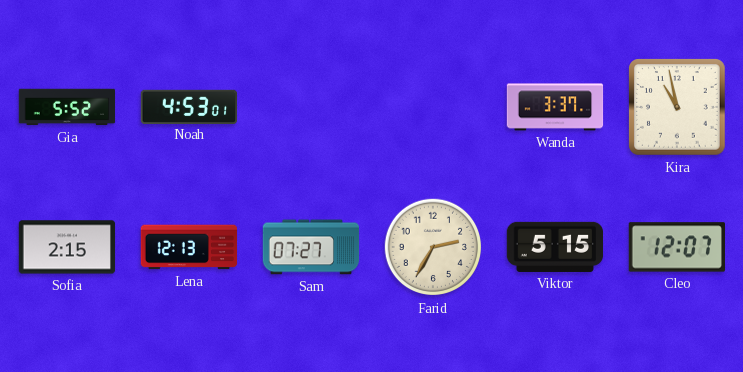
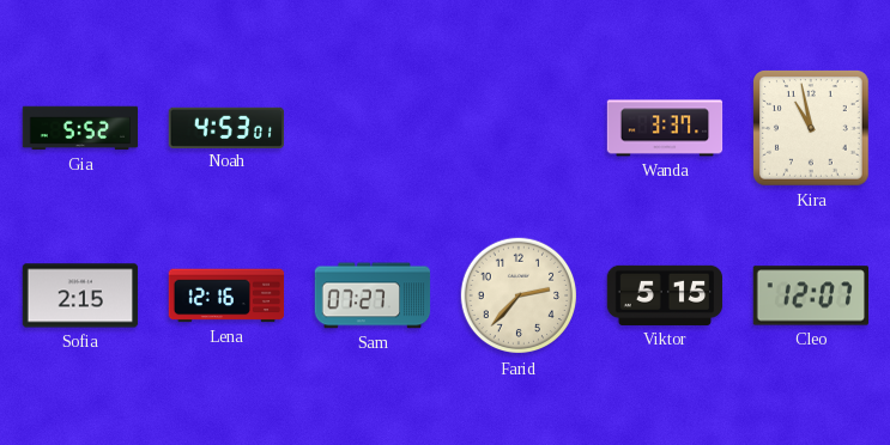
Lena: 12:13 -> 12:16
Farid: 2:35 -> 2:37
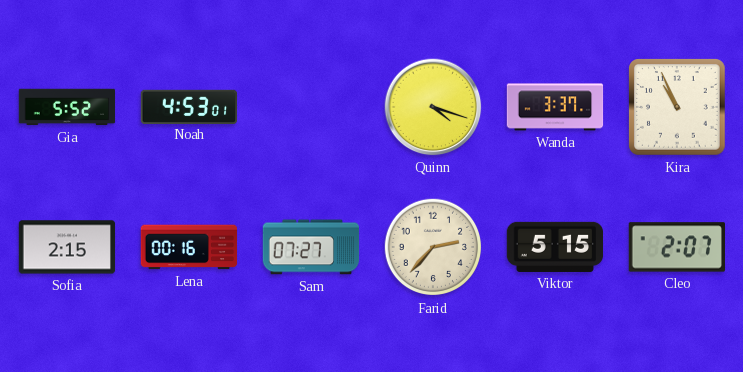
Quinn: none -> 4:18
Kira: 10:58 -> 10:56
Lena: 12:16 -> 00:16
Cleo: 12:07 -> 2:07
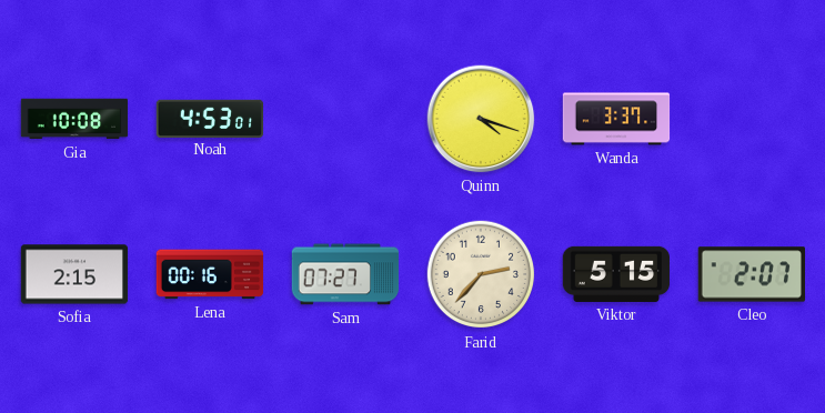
Gia: 5:52 -> 10:08
Kira: 10:56 -> none
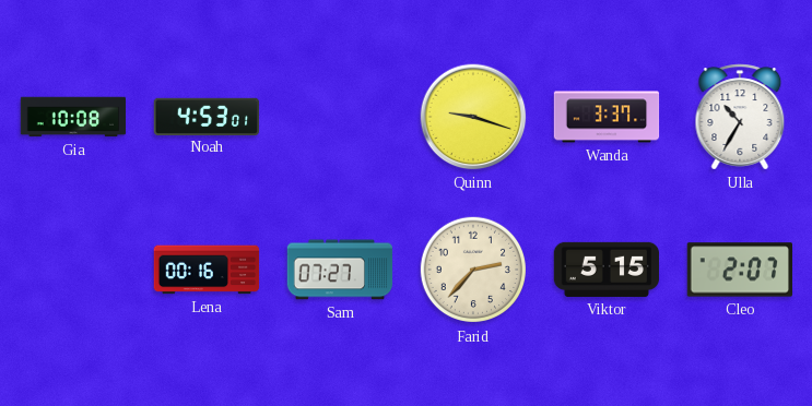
Quinn: 4:18 -> 9:18
Ulla: none -> 10:35
Sofia: 2:15 -> none
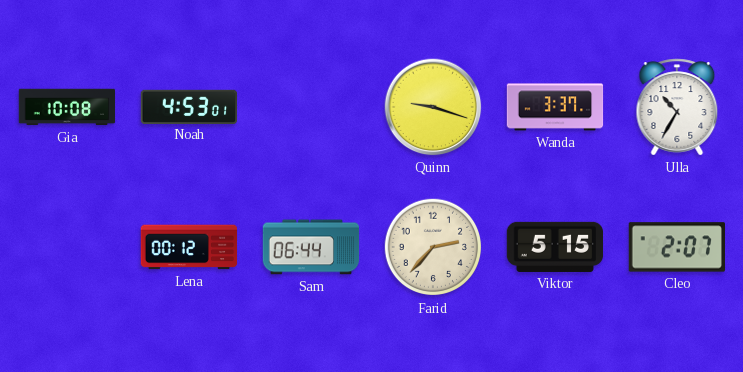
Lena: 00:16 -> 00:12
Sam: 07:27 -> 06:44
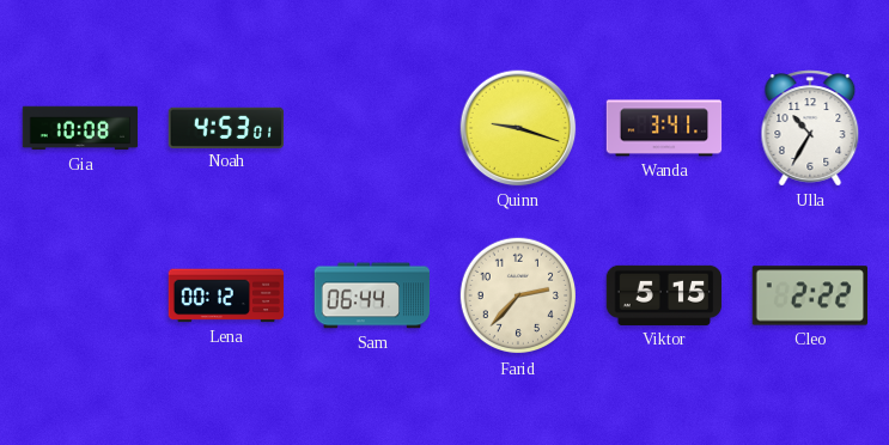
Wanda: 3:37 -> 3:41
Cleo: 2:07 -> 2:22
